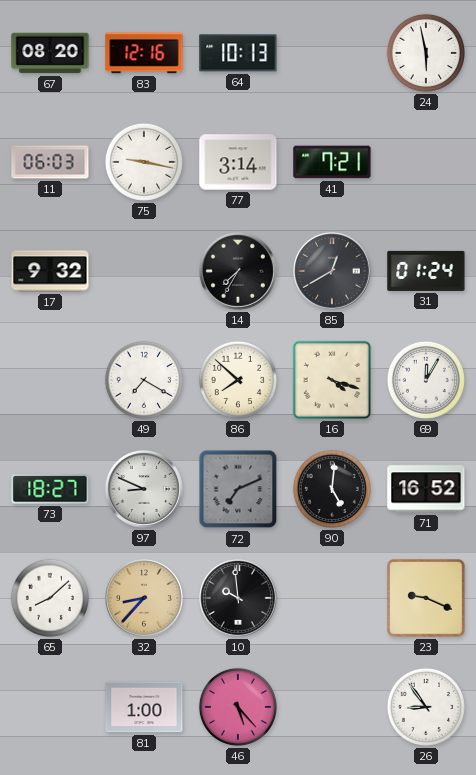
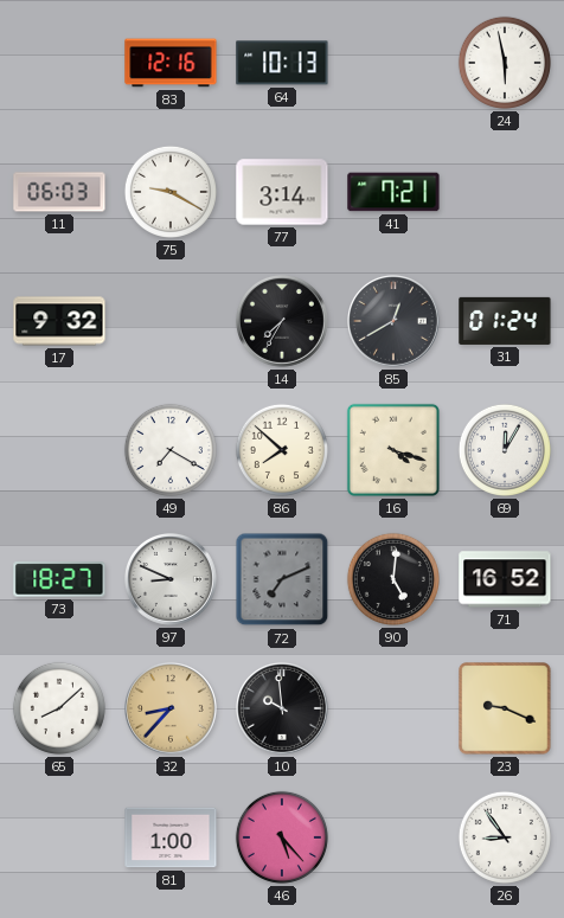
67: 08:20 -> none
75: 9:17 -> 9:20
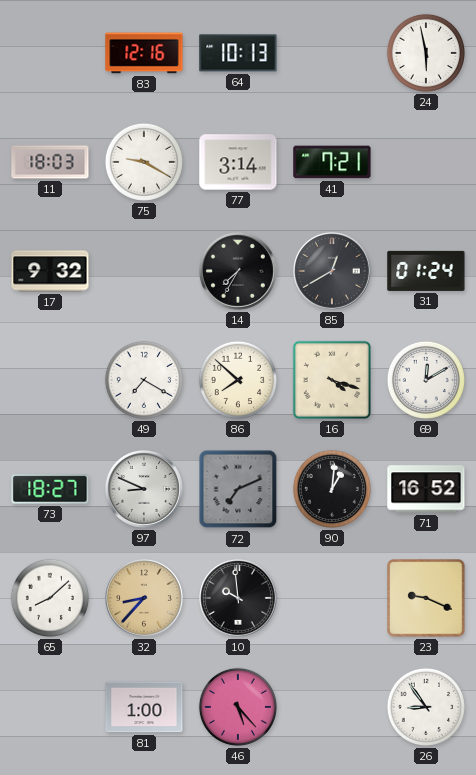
11: 06:03 -> 18:03
69: 12:05 -> 12:10
90: 5:01 -> 1:01
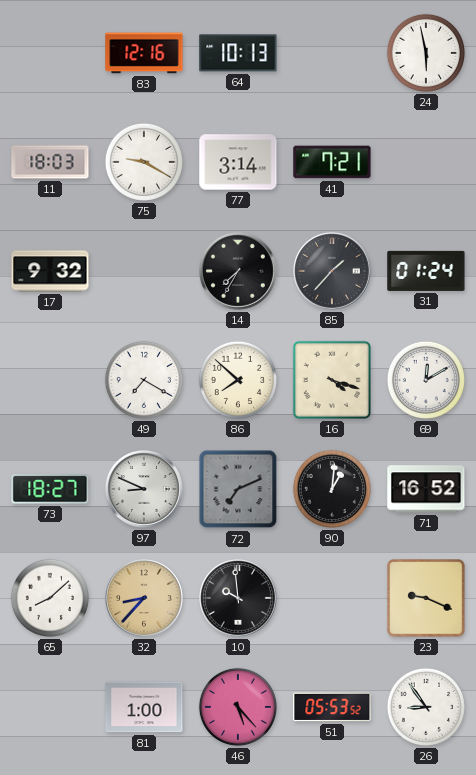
85: 12:40 -> 1:37
51: none -> 05:53
